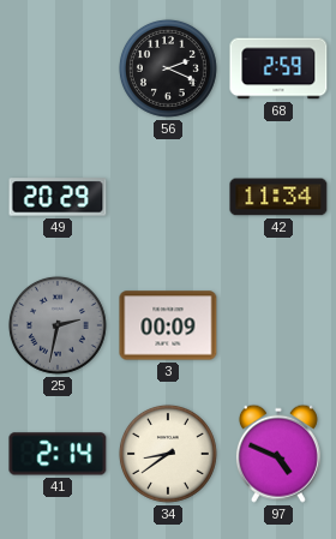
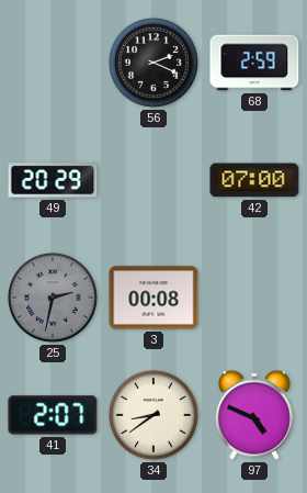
42: 11:34 -> 07:00
3: 00:09 -> 00:08
41: 2:14 -> 2:07
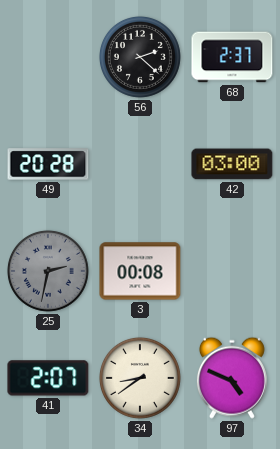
56: 2:19 -> 2:22
68: 2:59 -> 2:37
49: 20:29 -> 20:28
42: 07:00 -> 03:00
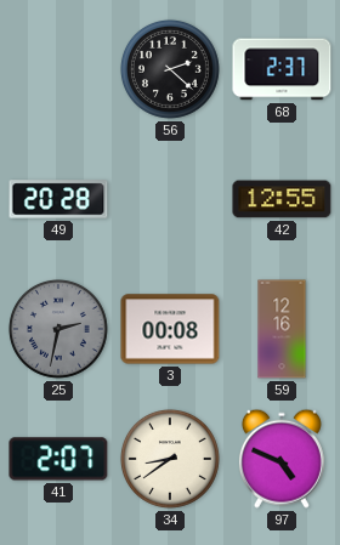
42: 03:00 -> 12:55
59: none -> 12:16
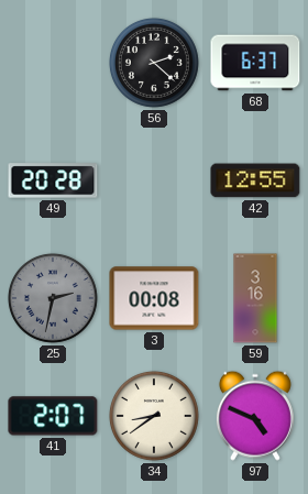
68: 2:37 -> 6:37
59: 12:16 -> 3:16
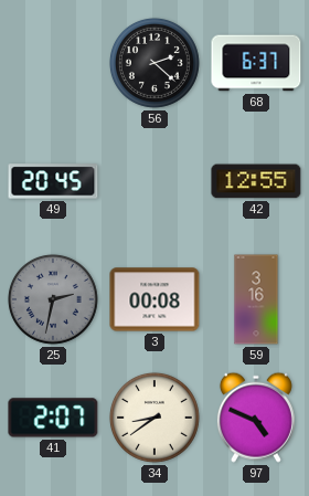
49: 20:28 -> 20:45
